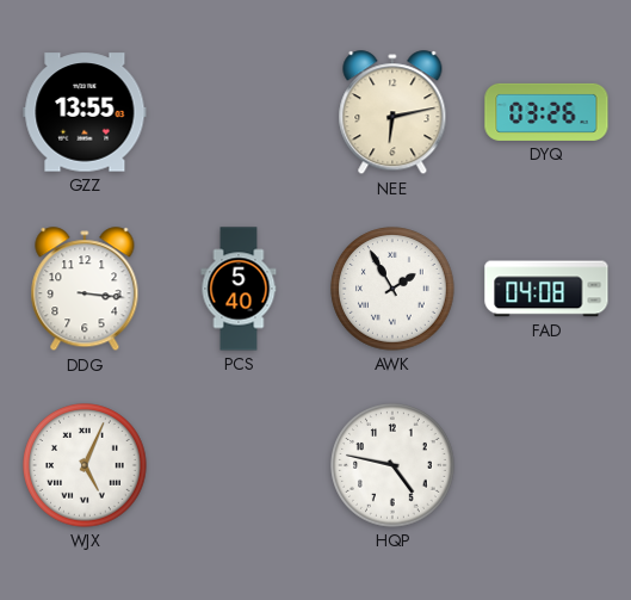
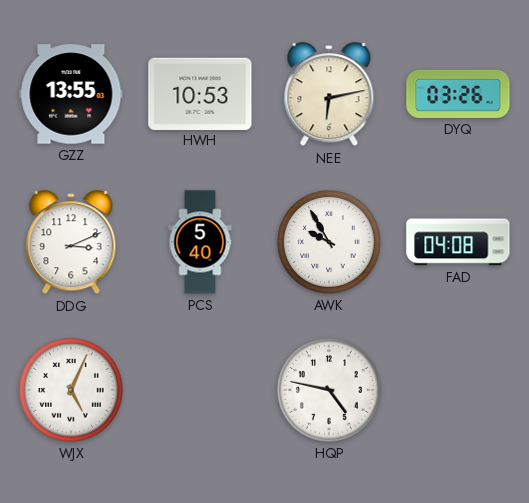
HWH: none -> 10:53
DDG: 3:16 -> 3:11
AWK: 1:55 -> 9:55
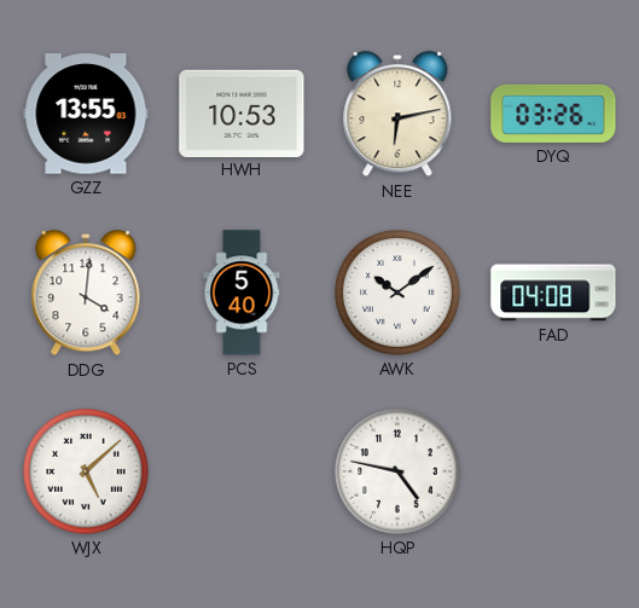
DDG: 3:11 -> 4:01
AWK: 9:55 -> 10:09
WJX: 5:04 -> 5:08
